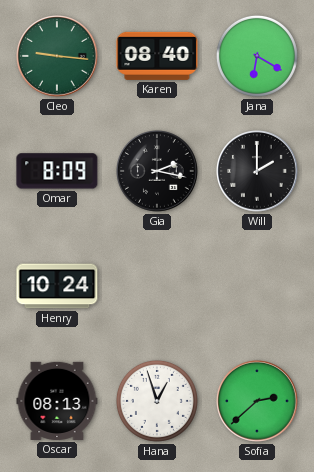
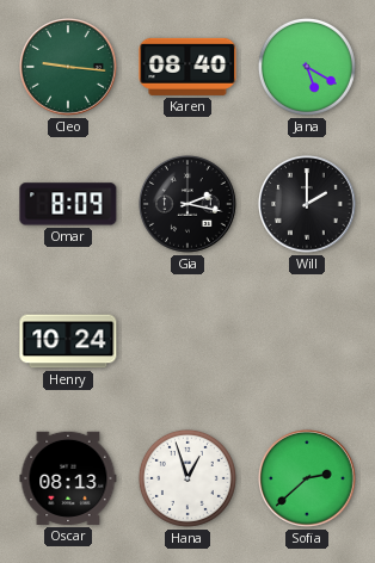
Jana: 6:20 -> 5:20
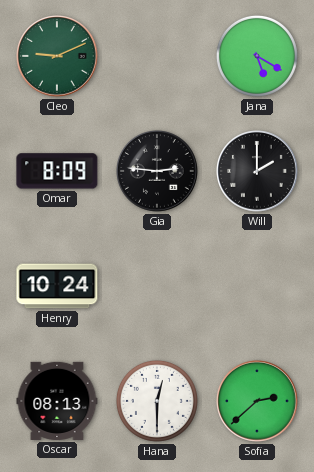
Cleo: 9:16 -> 9:11
Karen: 08:40 -> none
Gia: 2:17 -> 2:46
Hana: 12:57 -> 12:30
